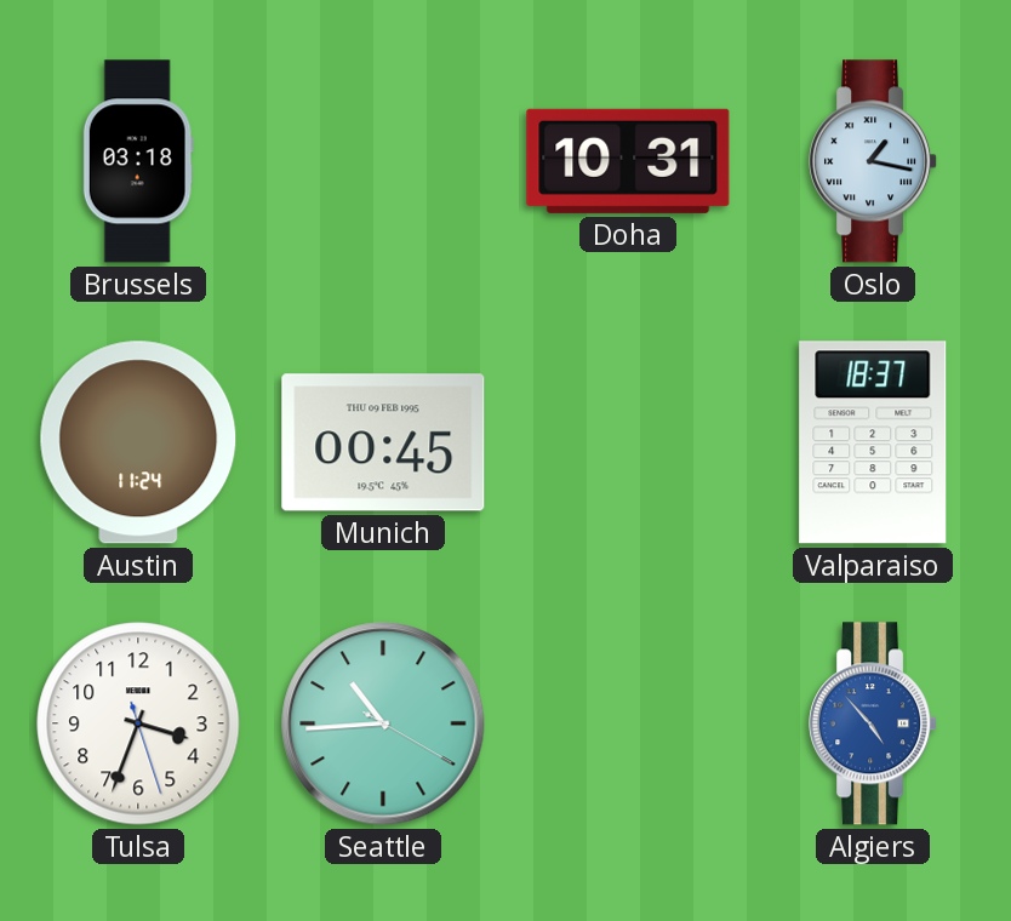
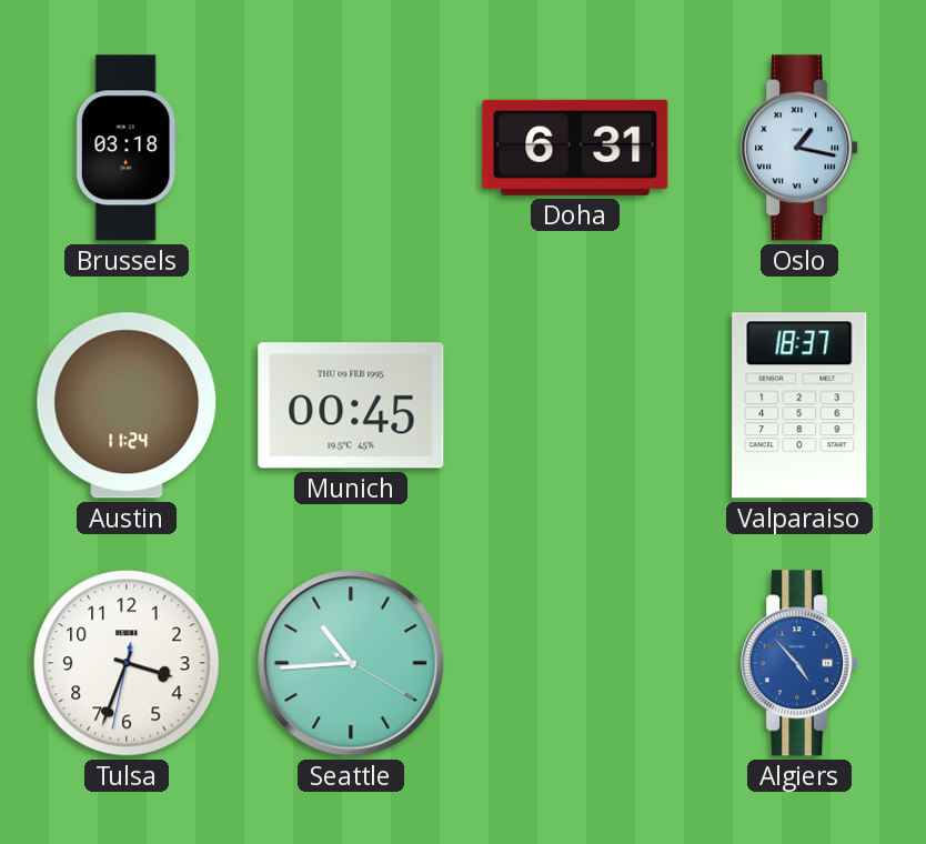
Doha: 10:31 -> 6:31
Tulsa: 3:33:27 -> 3:33:32
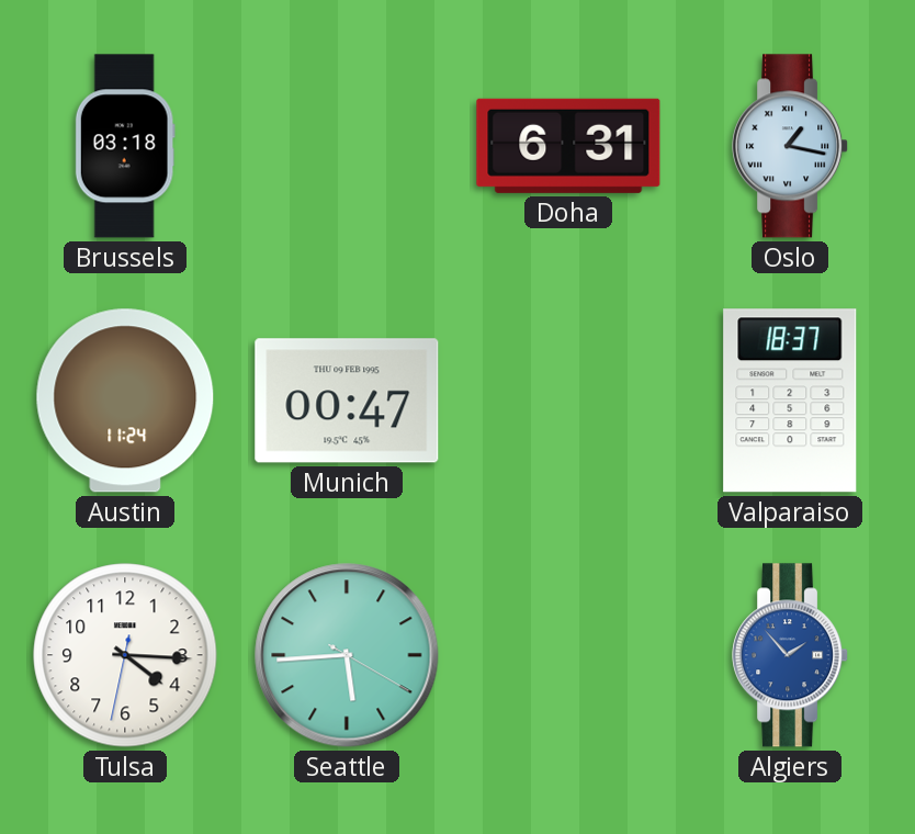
Munich: 00:45 -> 00:47
Tulsa: 3:33 -> 4:15
Seattle: 10:44 -> 5:44
Algiers: 4:53 -> 1:53
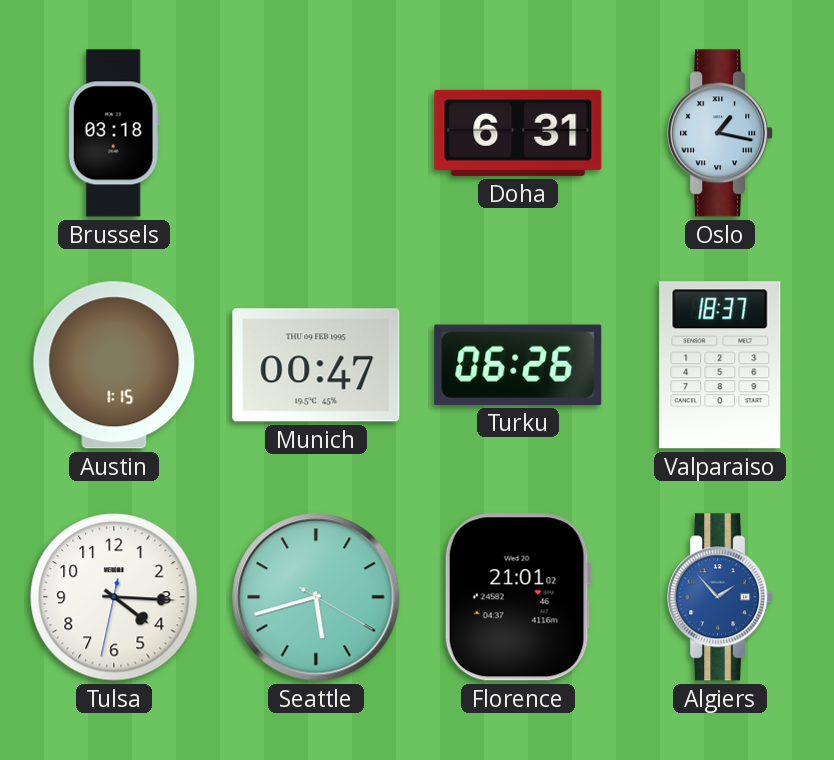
Austin: 11:24 -> 1:15
Turku: none -> 06:26
Seattle: 5:44 -> 5:42
Florence: none -> 21:01
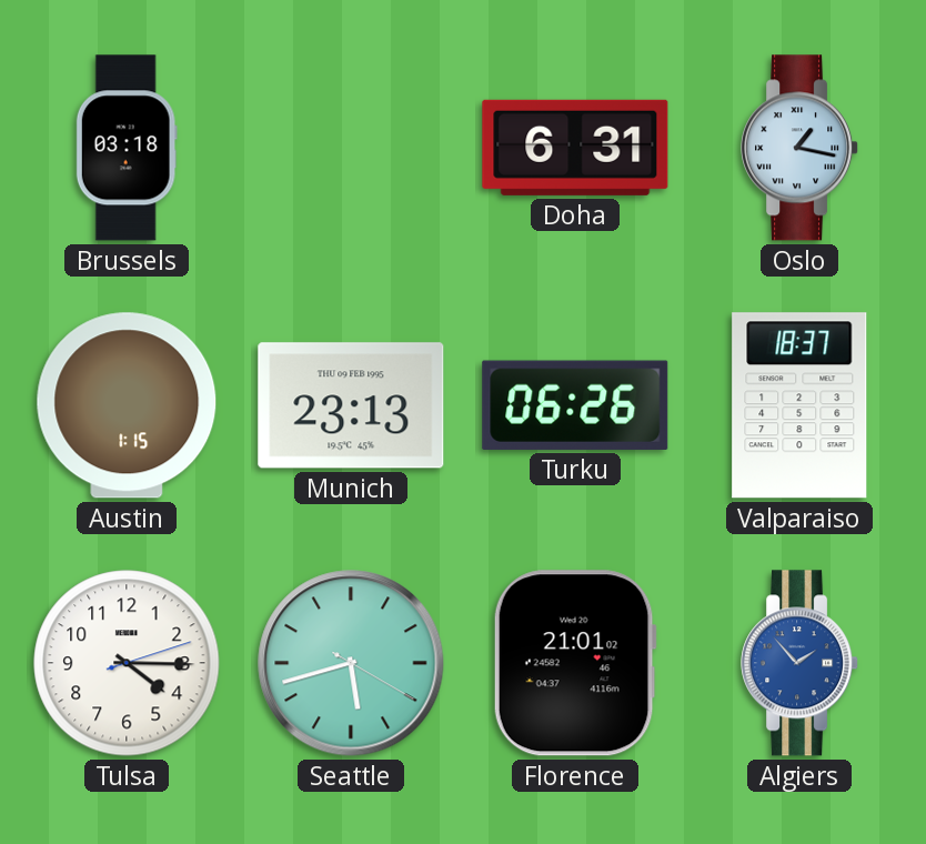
Munich: 00:47 -> 23:13
Tulsa: 4:15:32 -> 4:15:12
